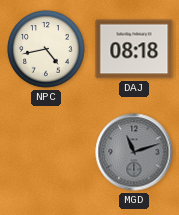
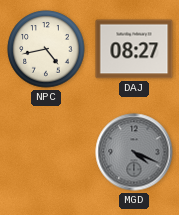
DAJ: 08:18 -> 08:27
MGD: 11:12 -> 4:19
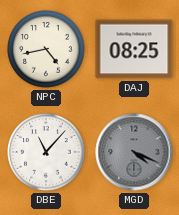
DAJ: 08:27 -> 08:25
DBE: none -> 11:07
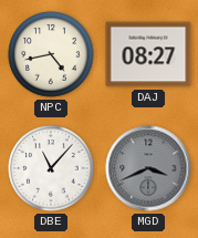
DAJ: 08:25 -> 08:27
MGD: 4:19 -> 3:41
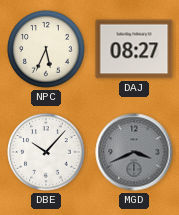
NPC: 4:43 -> 5:34
DBE: 11:07 -> 10:07
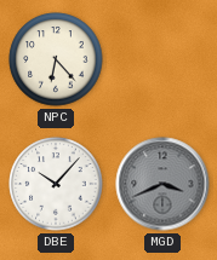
NPC: 5:34 -> 6:23
DAJ: 08:27 -> none
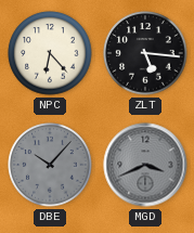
ZLT: none -> 5:16
DBE dial: white -> grey
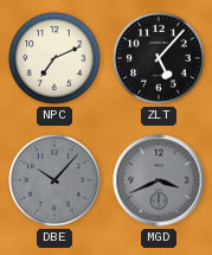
NPC: 6:23 -> 7:11
ZLT: 5:16 -> 5:07
